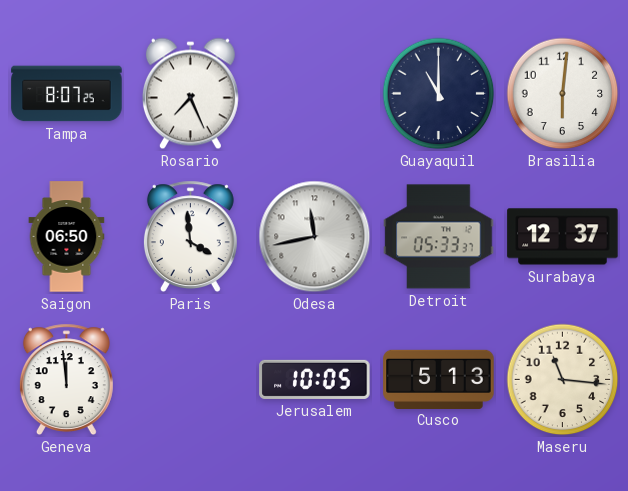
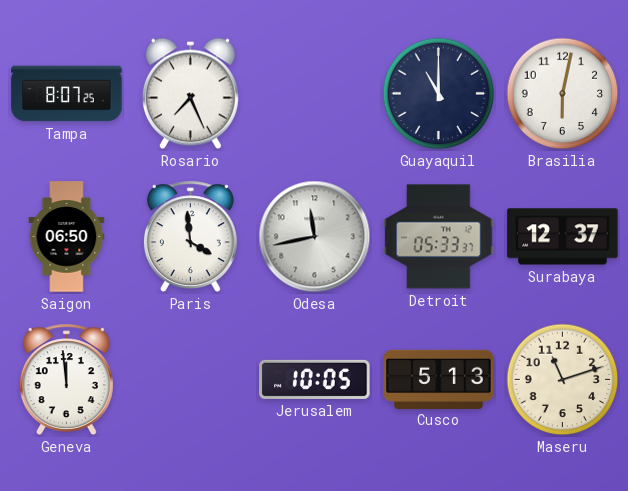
Brasilia: 6:01 -> 6:02
Maseru: 11:16 -> 11:12
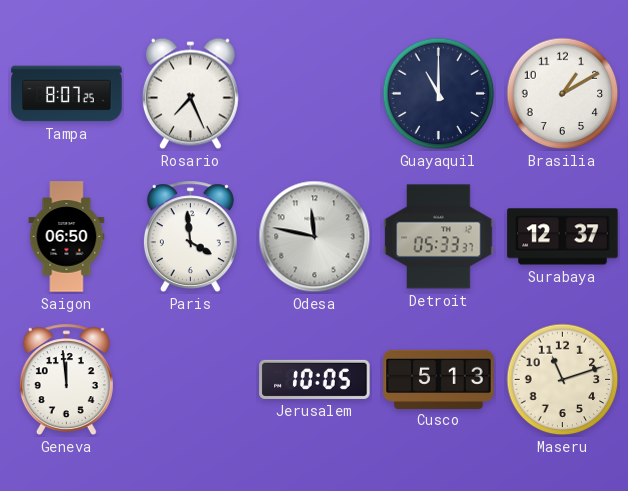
Brasilia: 6:02 -> 1:10
Odesa: 11:43 -> 11:47
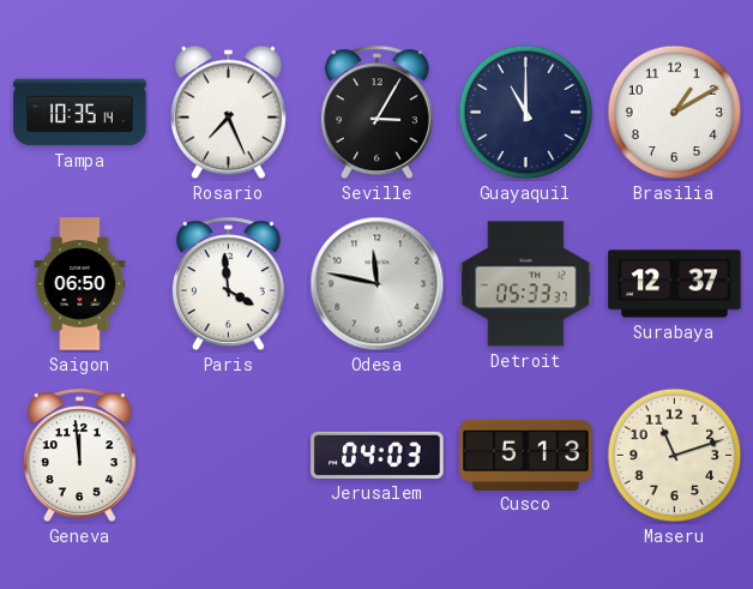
Tampa: 8:07 -> 10:35
Seville: none -> 3:05
Jerusalem: 10:05 -> 04:03
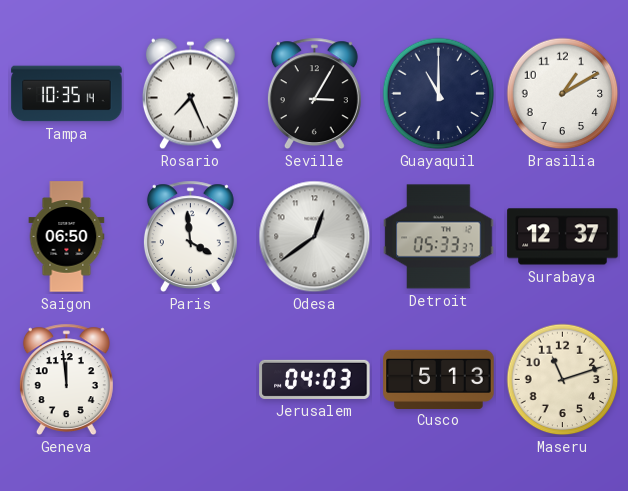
Odesa: 11:47 -> 12:39
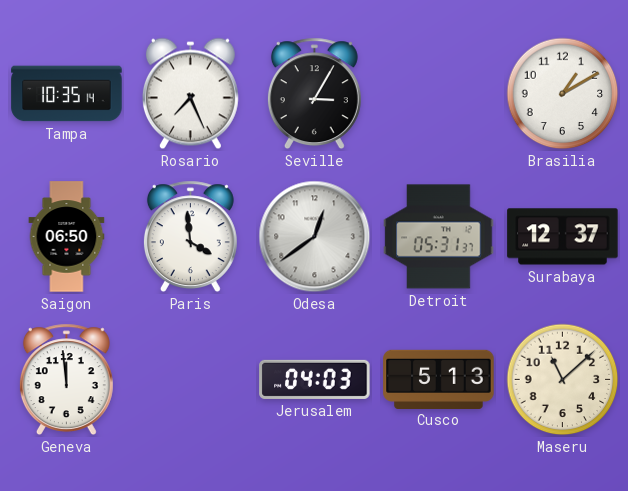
Guayaquil: 11:00 -> none
Detroit: 05:33 -> 05:31
Maseru: 11:12 -> 11:08
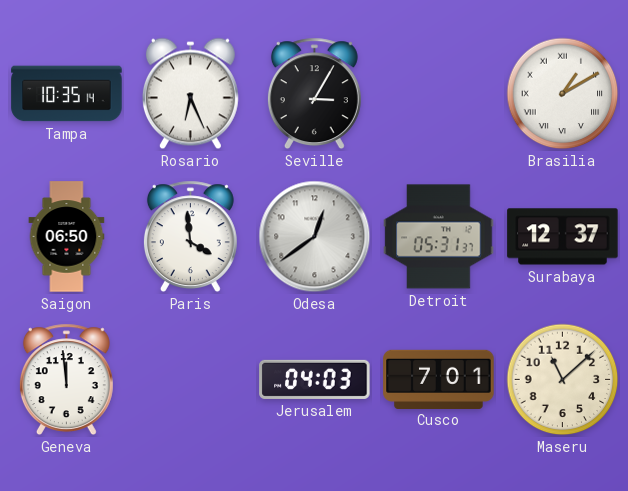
Rosario: 7:26 -> 6:26
Brasilia numerals: Arabic -> Roman
Cusco: 5:13 -> 7:01
